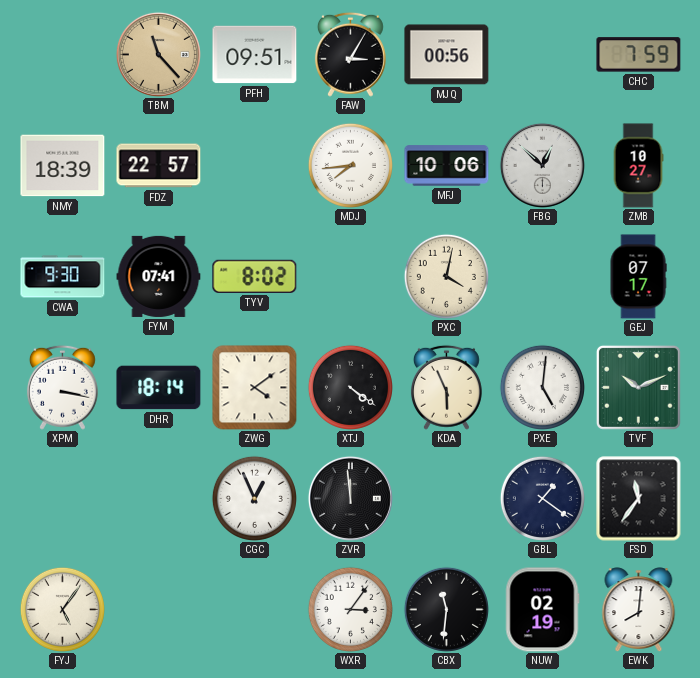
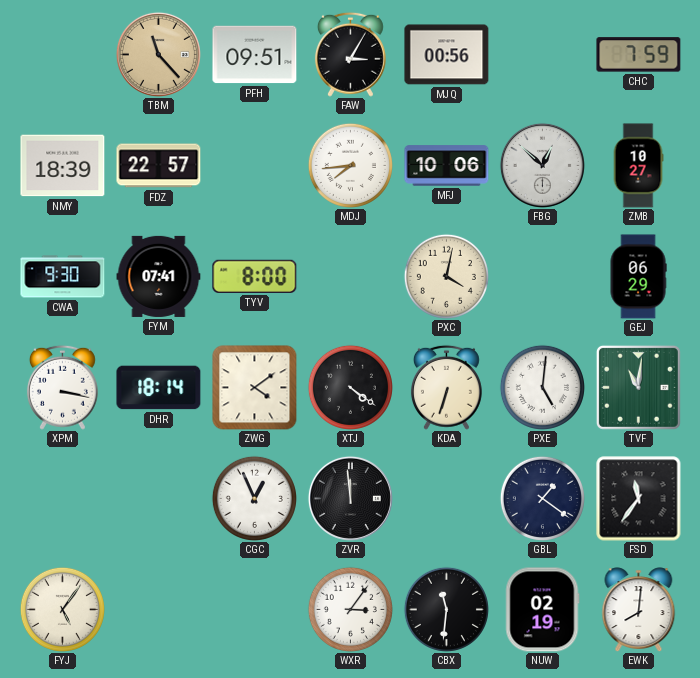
TYV: 8:02 -> 8:00
GEJ: 07:17 -> 06:29
KDA: 5:56 -> 6:33
TVF: 10:11 -> 11:01
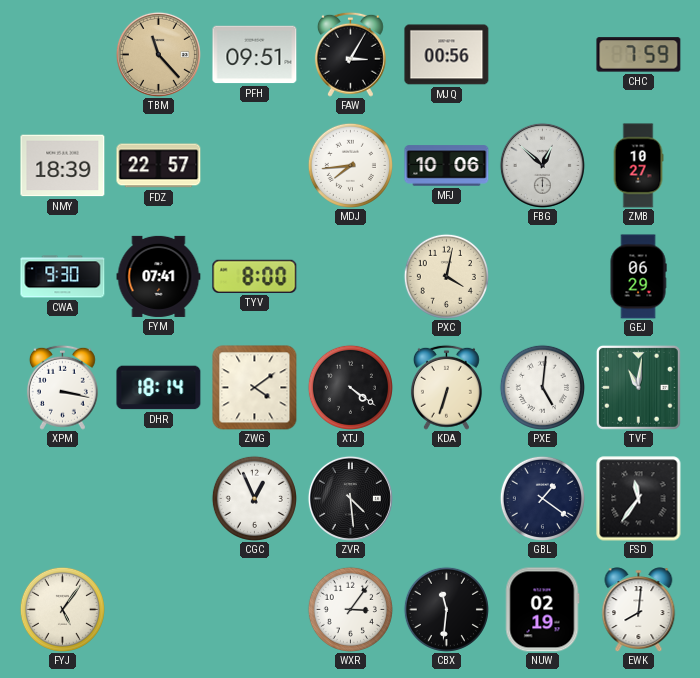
ZVR: 11:59 -> 4:29
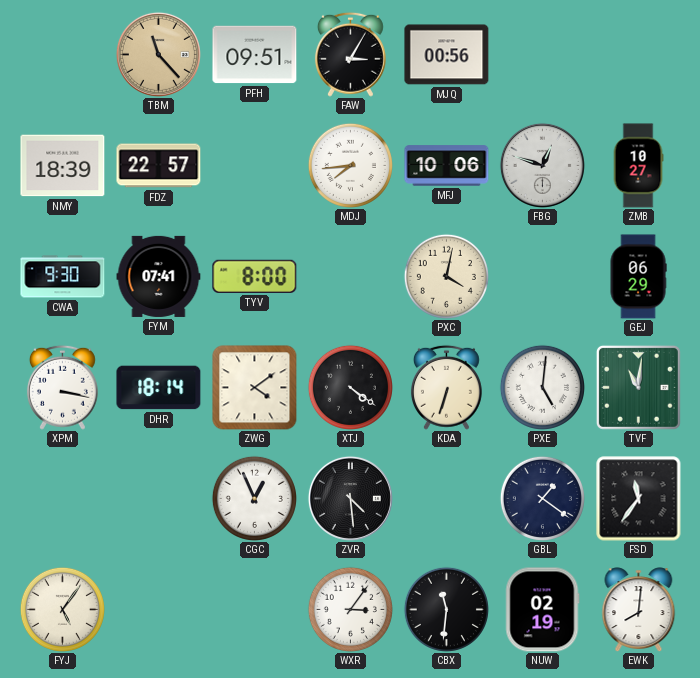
CHC: 7:59 -> none
FBG: 12:52 -> 12:48
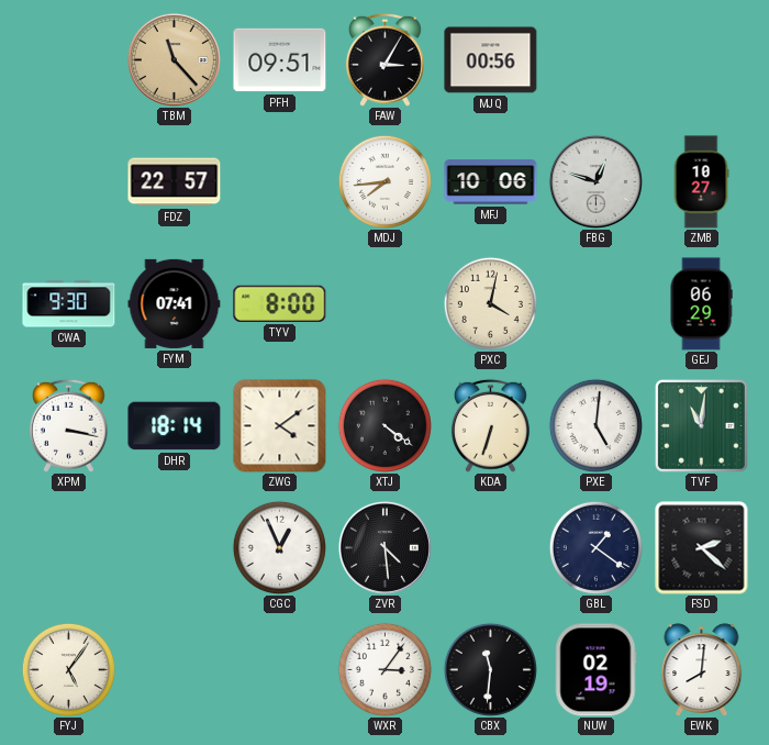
NMY: 18:39 -> none
FSD: 11:36 -> 2:22
